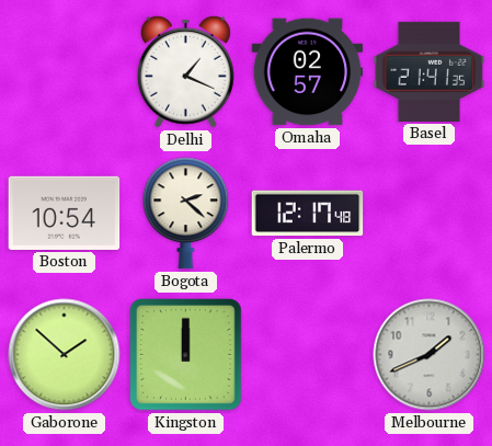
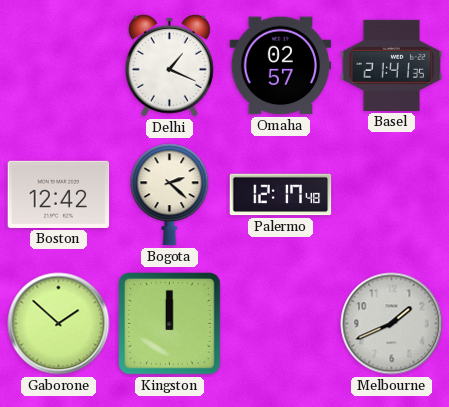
Boston: 10:54 -> 12:42
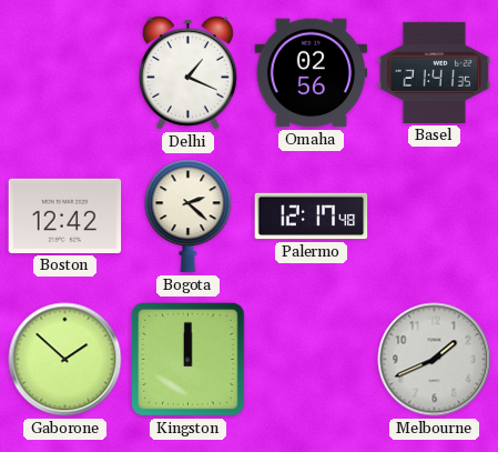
Omaha: 02:57 -> 02:56
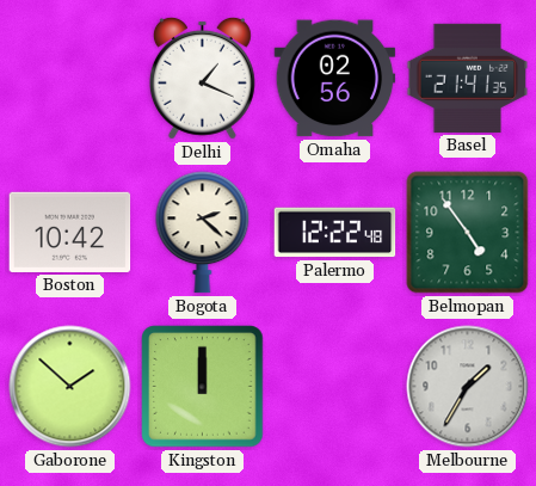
Boston: 12:42 -> 10:42
Palermo: 12:17 -> 12:22
Belmopan: none -> 4:54
Melbourne: 1:41 -> 1:35
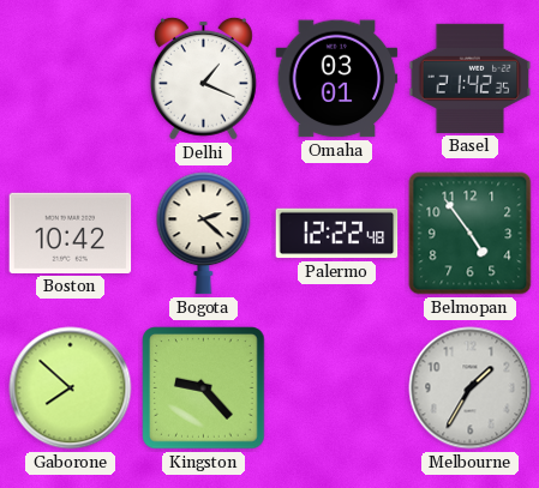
Omaha: 02:56 -> 03:01
Basel: 21:41 -> 21:42
Gaborone: 1:52 -> 7:52
Kingston: 12:00 -> 9:23
